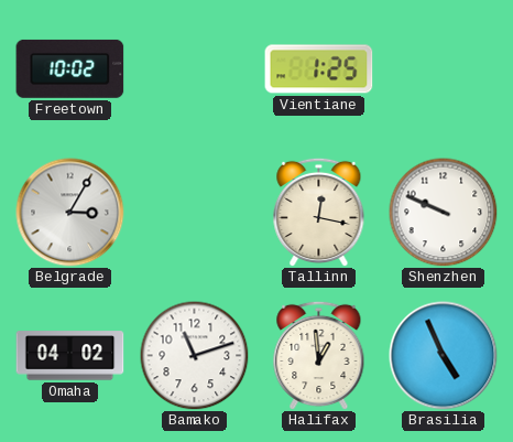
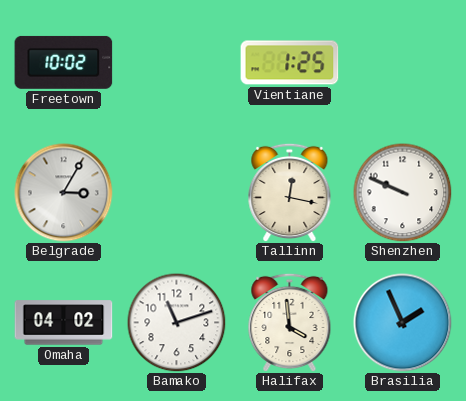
Halifax: 12:59 -> 3:59
Brasilia: 4:56 -> 1:56
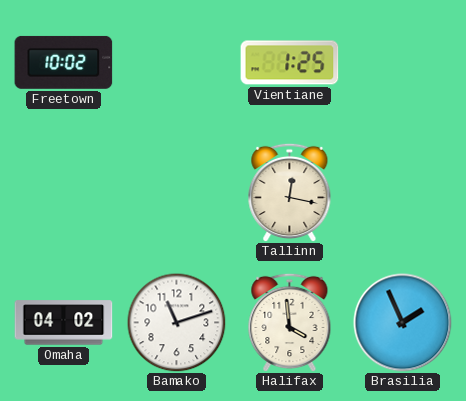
Belgrade: 3:05 -> none
Shenzhen: 9:49 -> none
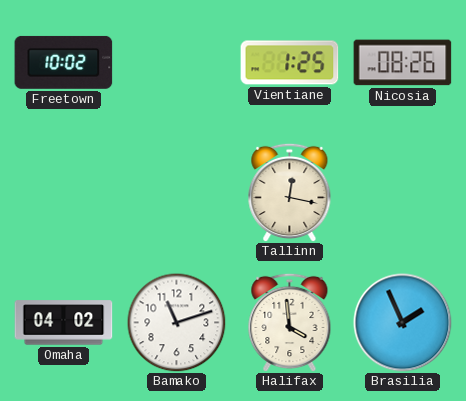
Nicosia: none -> 08:26
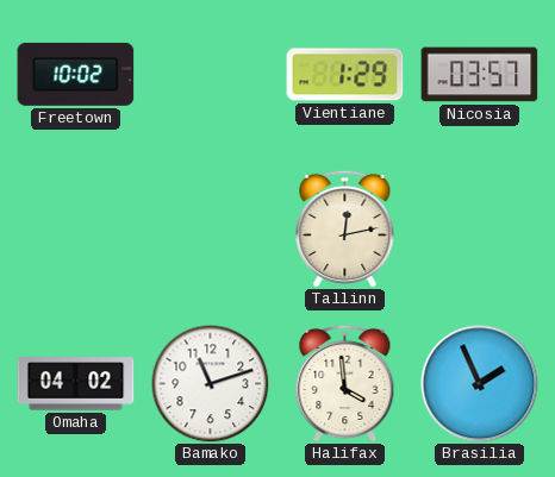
Vientiane: 1:25 -> 1:29
Nicosia: 08:26 -> 03:57
Tallinn: 12:17 -> 12:13
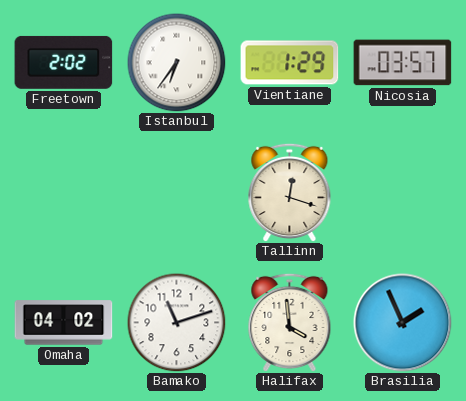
Freetown: 10:02 -> 2:02
Istanbul: none -> 6:36
Tallinn: 12:13 -> 12:18
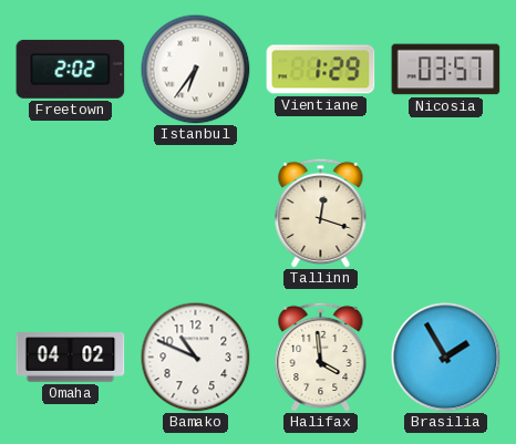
Bamako: 11:12 -> 10:49
Brasilia: 1:56 -> 1:55
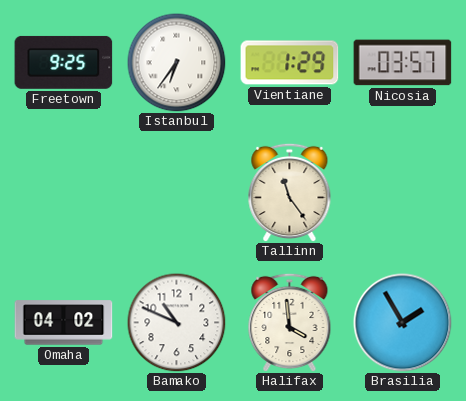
Freetown: 2:02 -> 9:25
Tallinn: 12:18 -> 11:24
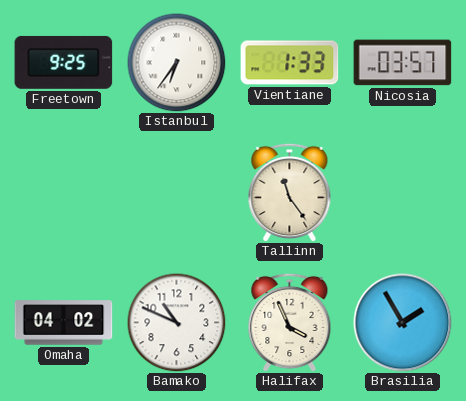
Vientiane: 1:29 -> 1:33
Halifax: 3:59 -> 3:56
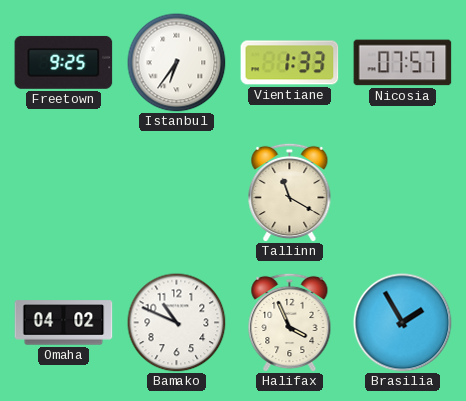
Nicosia: 03:57 -> 07:57
Tallinn: 11:24 -> 11:20
